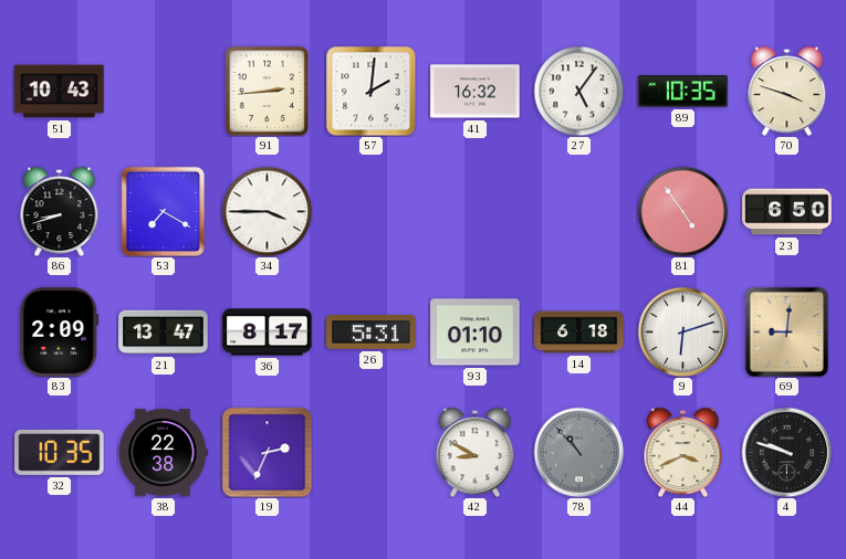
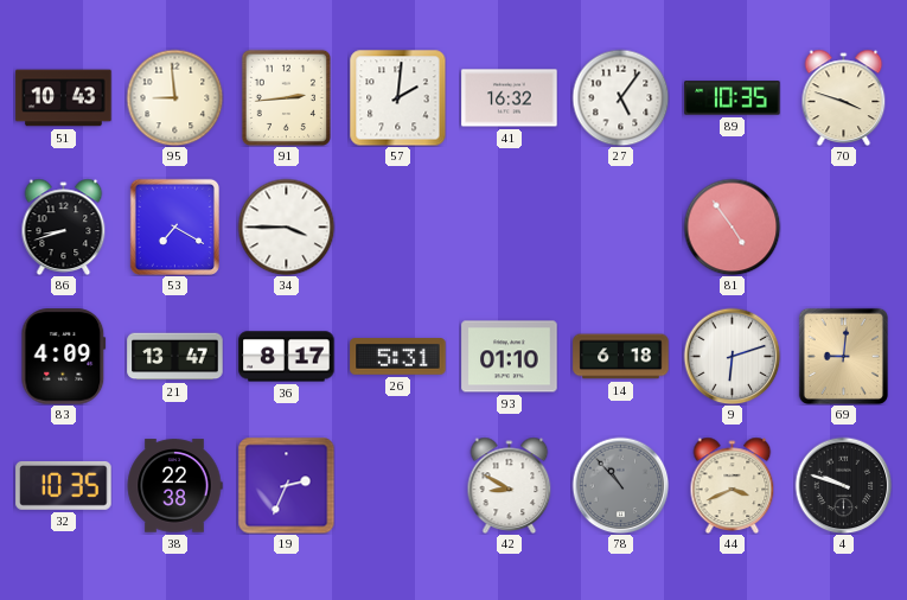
95: none -> 8:59
23: 6:50 -> none
83: 2:09 -> 4:09
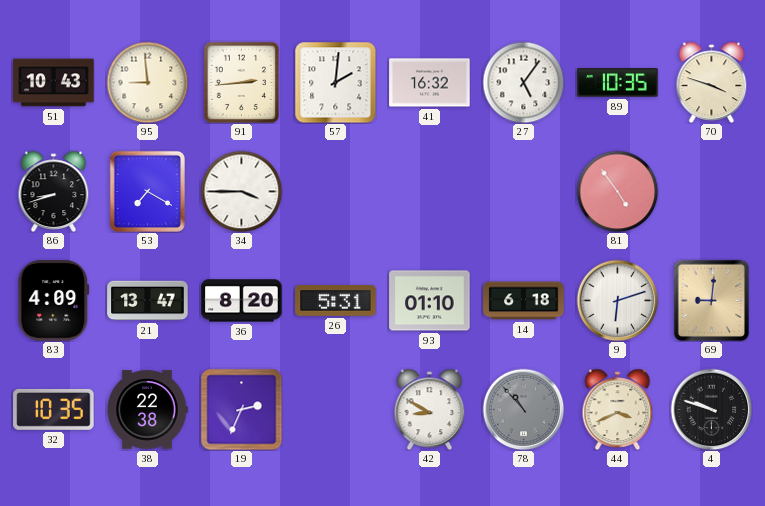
36: 8:17 -> 8:20
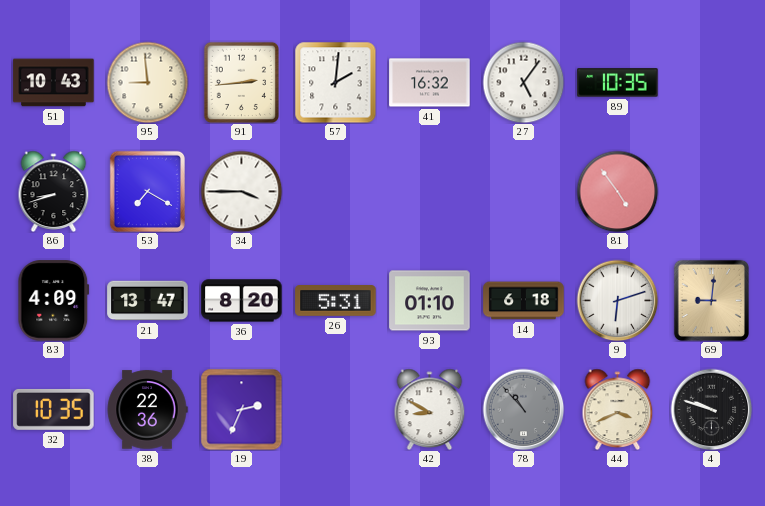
70: 3:48 -> none
38: 22:38 -> 22:36
